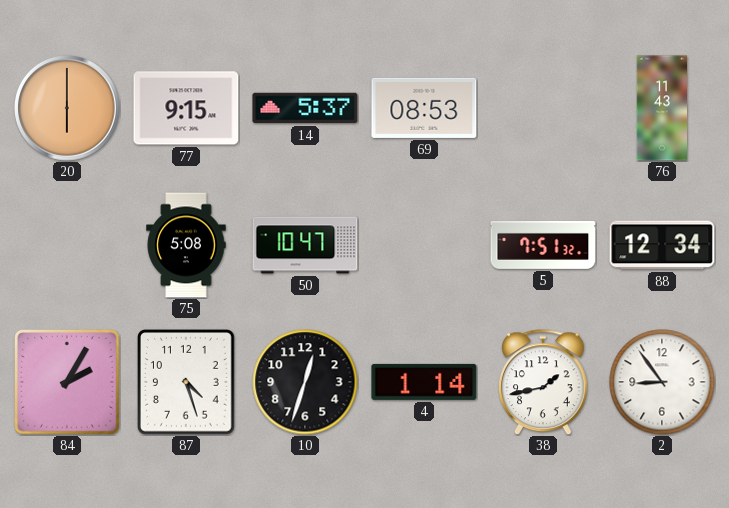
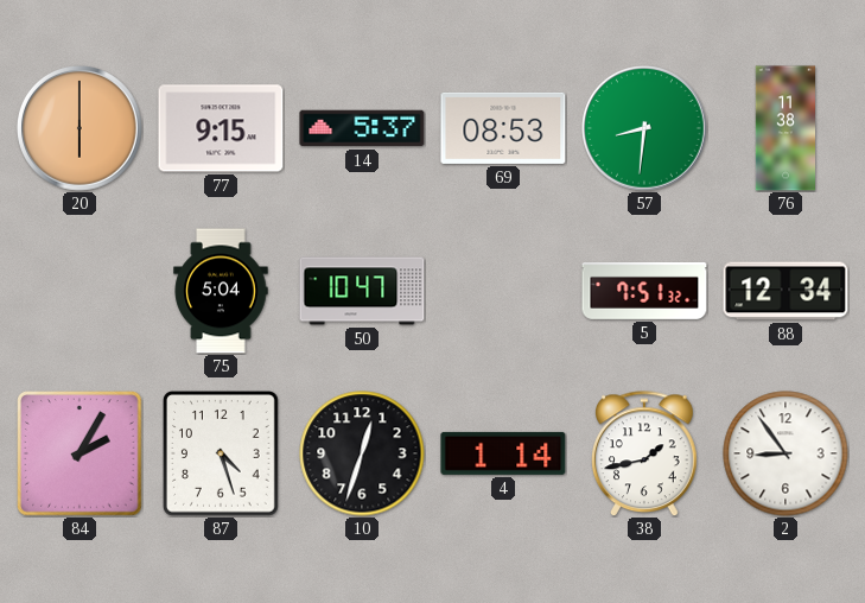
57: none -> 8:31
76: 11:43 -> 11:38
75: 5:08 -> 5:04
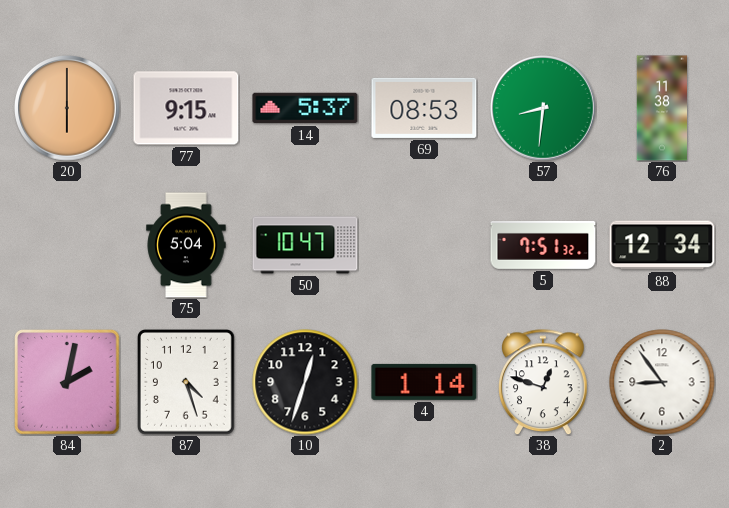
84: 2:05 -> 2:02
38: 1:43 -> 12:48
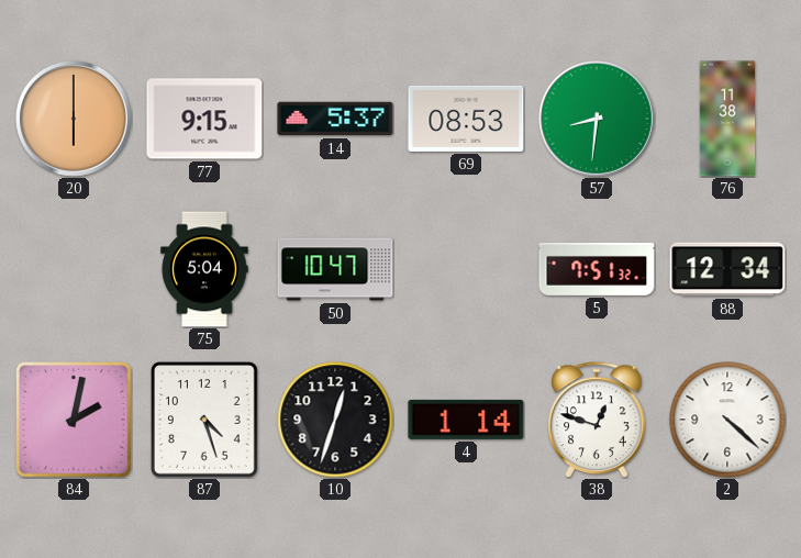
2: 8:54 -> 4:22
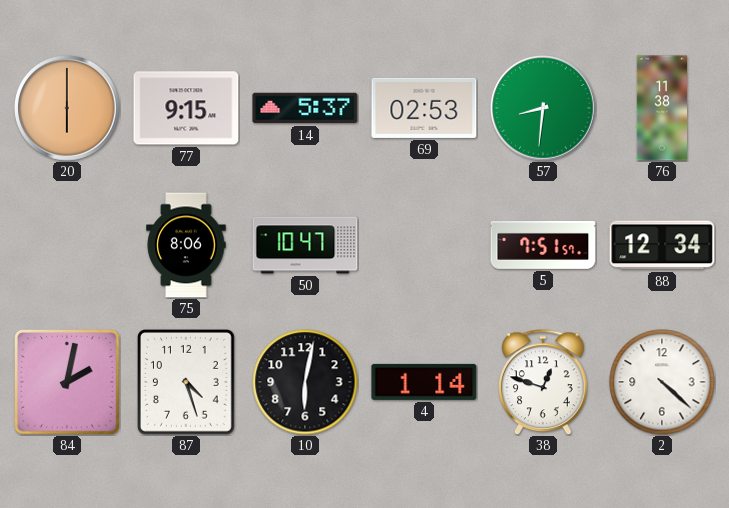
69: 08:53 -> 02:53
75: 5:04 -> 8:06
5: 7:51:32 -> 7:51:57
10: 12:33 -> 6:02
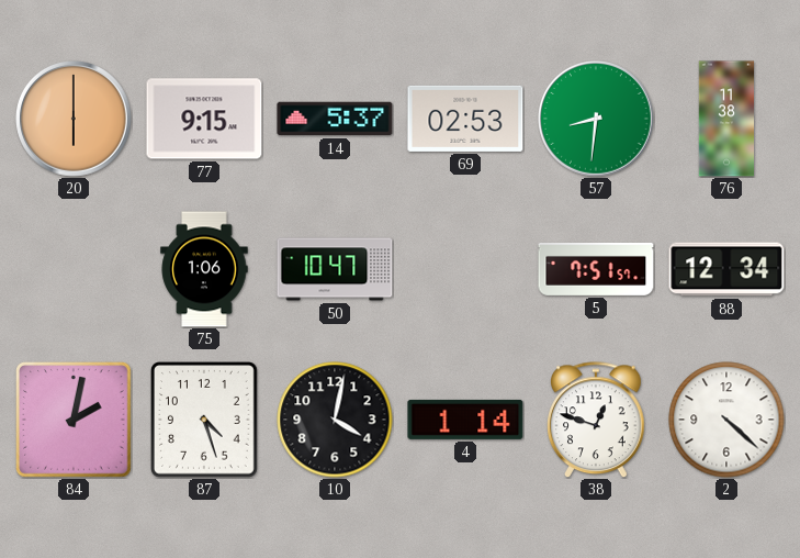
75: 8:06 -> 1:06
10: 6:02 -> 4:02
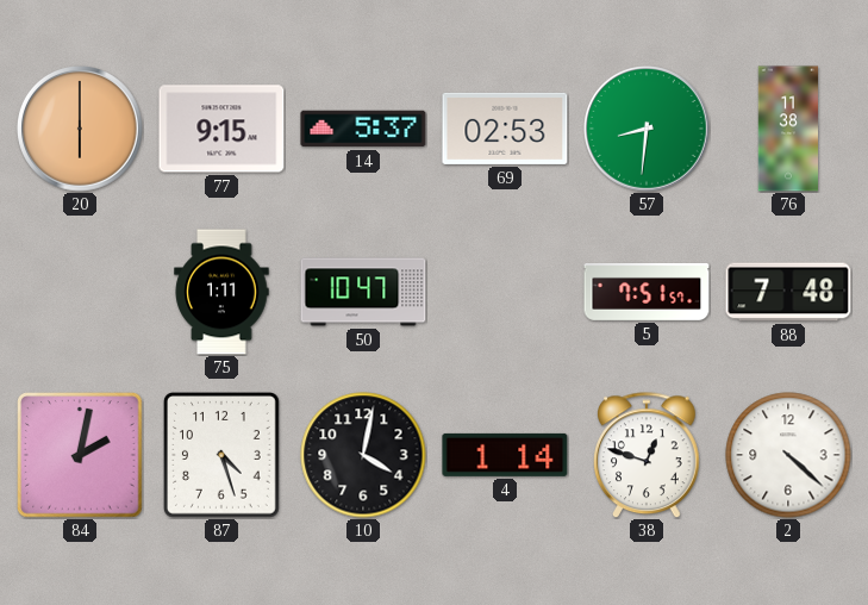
75: 1:06 -> 1:11
88: 12:34 -> 7:48
